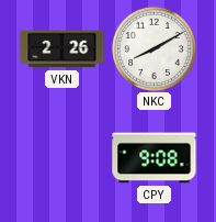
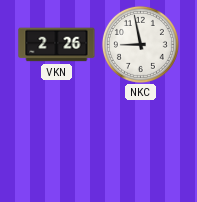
NKC: 8:10 -> 8:58
CPY: 9:08 -> none
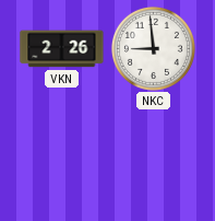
NKC: 8:58 -> 8:59
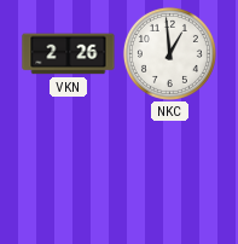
NKC: 8:59 -> 12:59
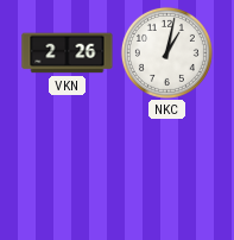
NKC: 12:59 -> 1:02
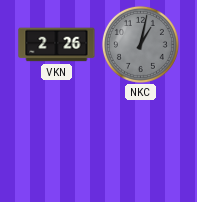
NKC dial: white -> grey
